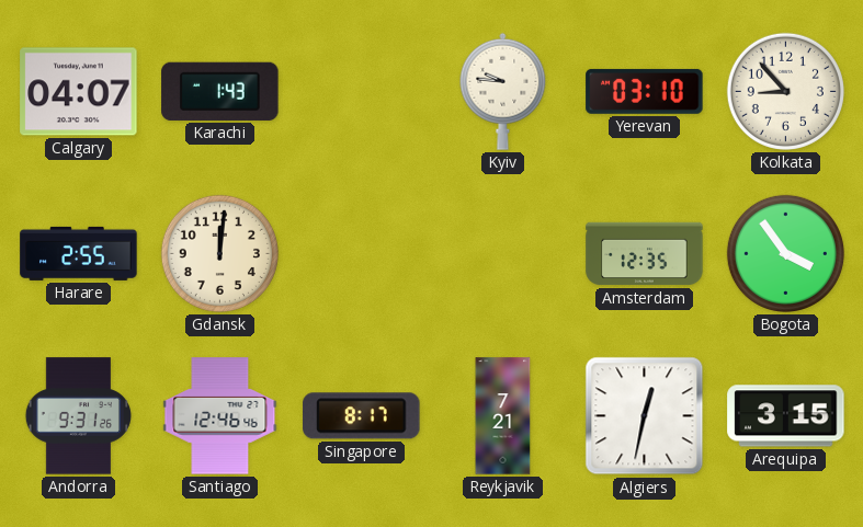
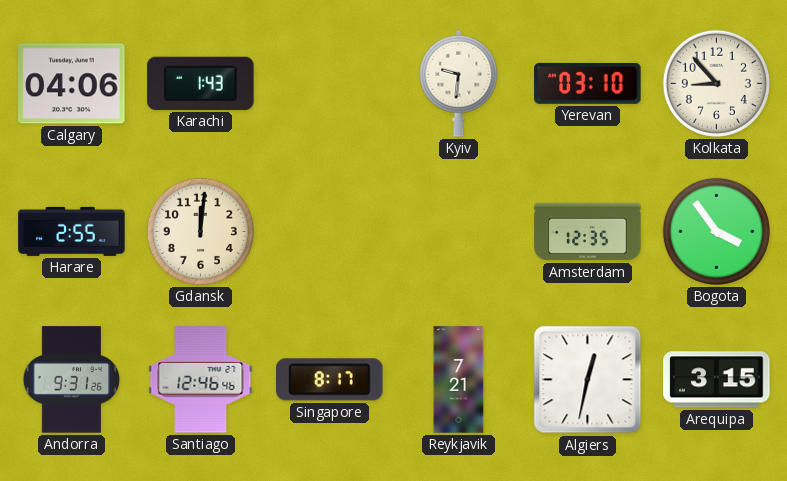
Calgary: 04:07 -> 04:06
Kyiv: 9:46 -> 9:31
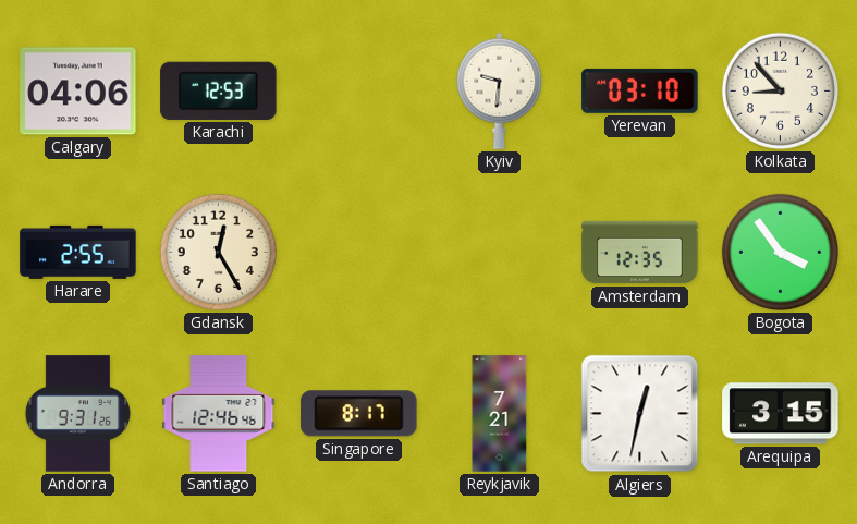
Karachi: 1:43 -> 12:53
Gdansk: 12:01 -> 12:25
